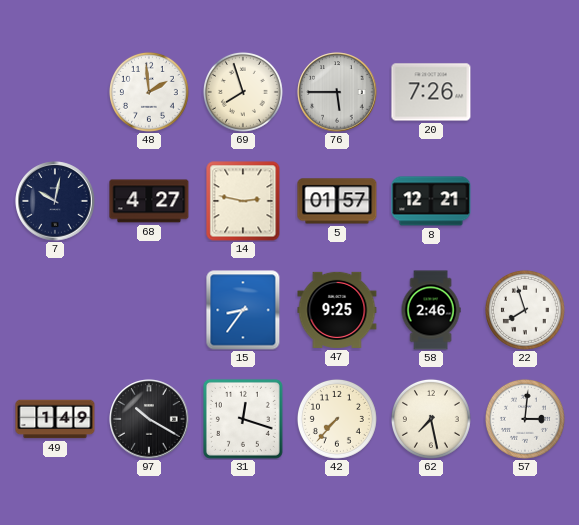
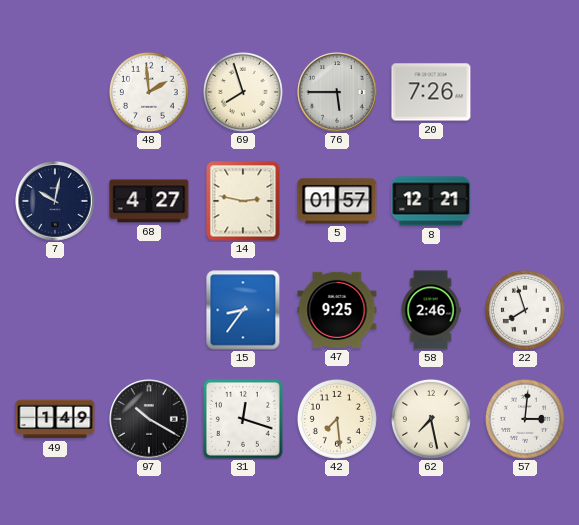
42: 7:37 -> 7:29
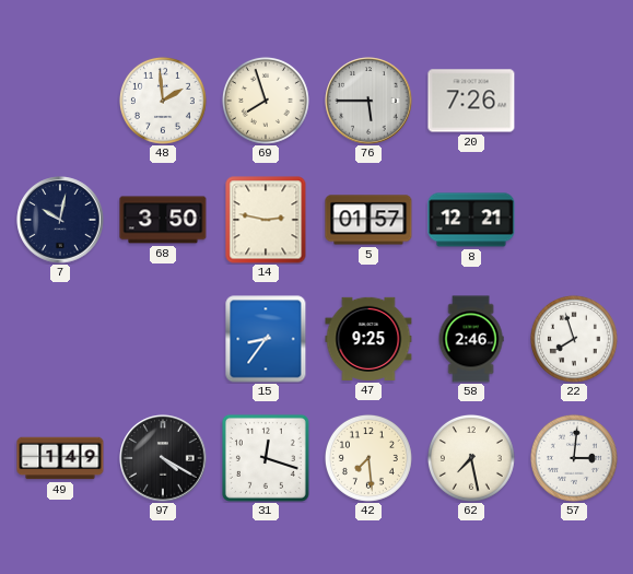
68: 4:27 -> 3:50
97: 10:20 -> 4:20
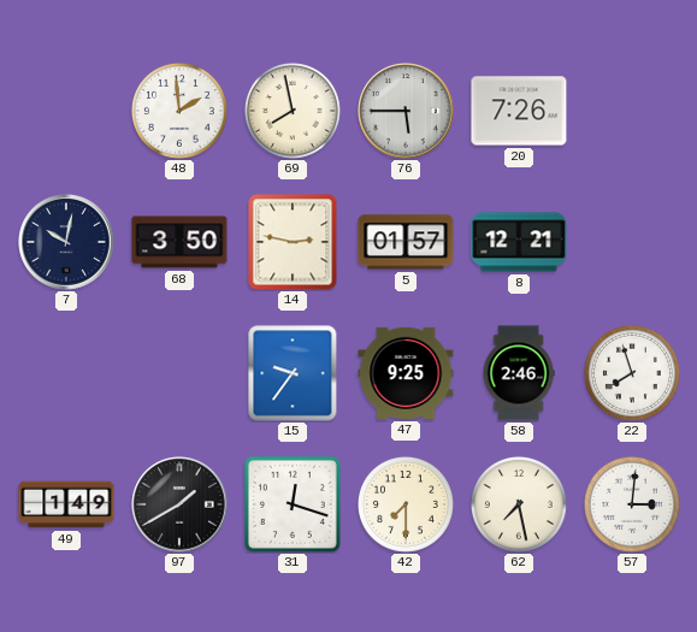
69: 7:57 -> 7:58
15: 8:36 -> 9:36
97: 4:20 -> 1:40
42: 7:29 -> 7:30
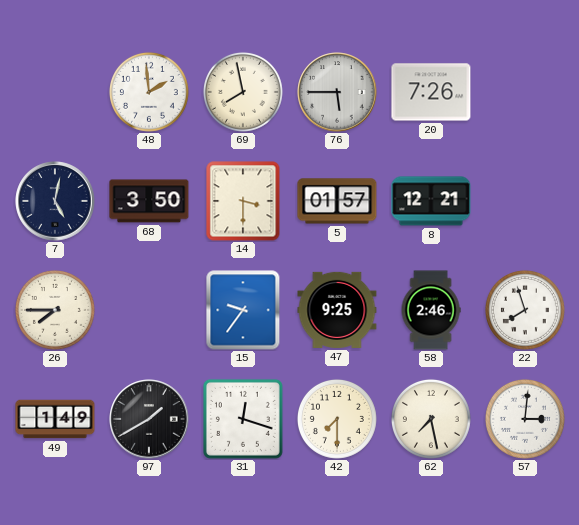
7: 10:02 -> 5:02
14: 2:47 -> 3:30
26: none -> 7:45
